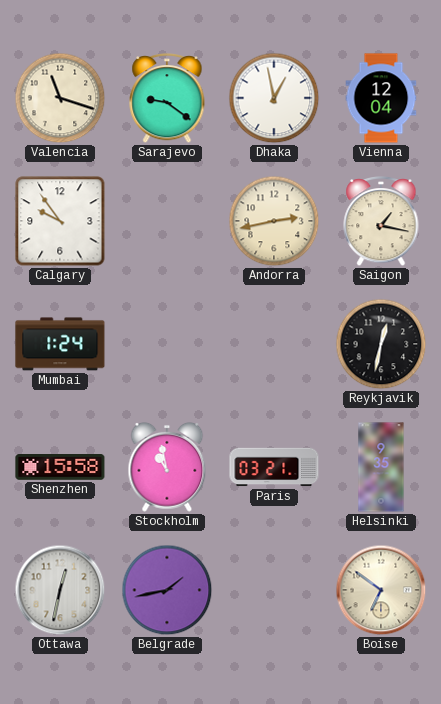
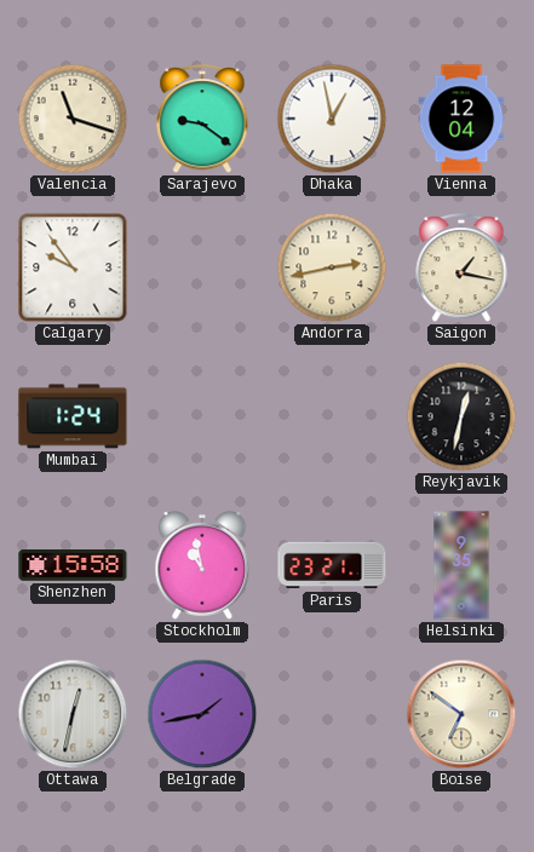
Paris: 03:21 -> 23:21
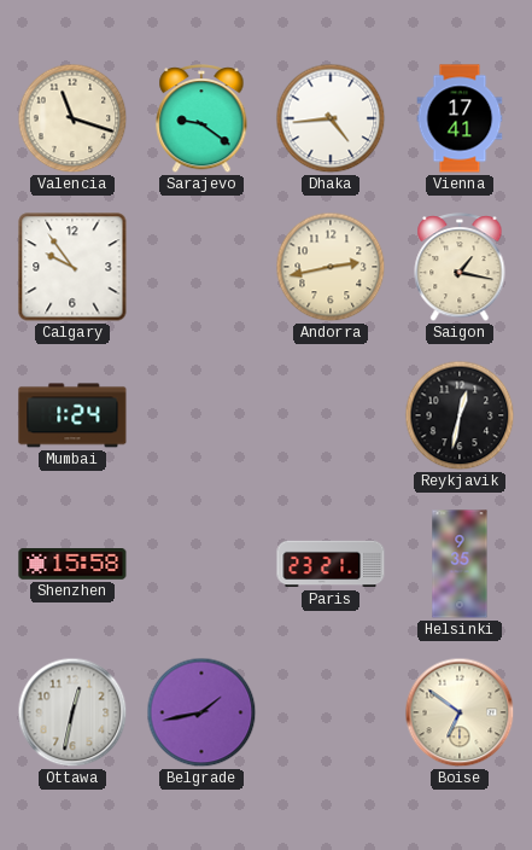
Dhaka: 12:58 -> 4:44
Vienna: 12:04 -> 17:41
Stockholm: 10:58 -> none
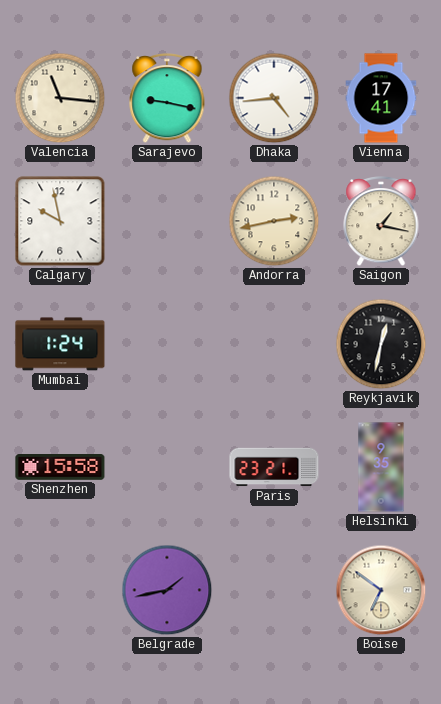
Valencia: 11:18 -> 11:16
Sarajevo: 9:21 -> 9:17
Calgary: 9:54 -> 9:58
Ottawa: 12:32 -> none
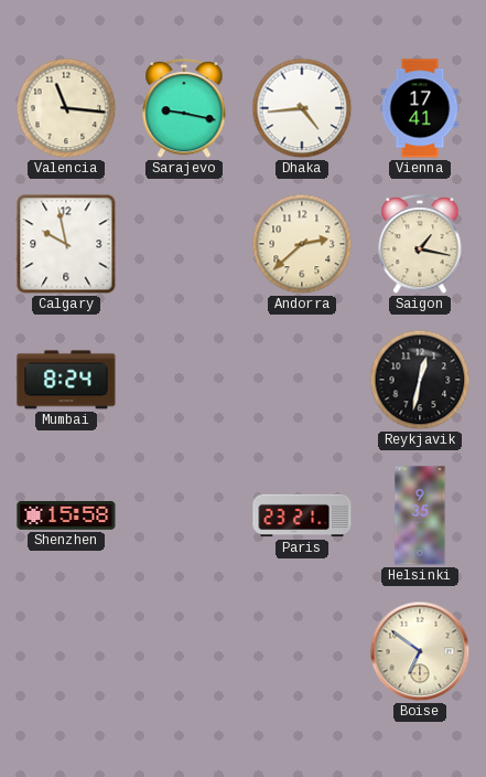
Andorra: 2:43 -> 2:38
Mumbai: 1:24 -> 8:24
Belgrade: 1:43 -> none
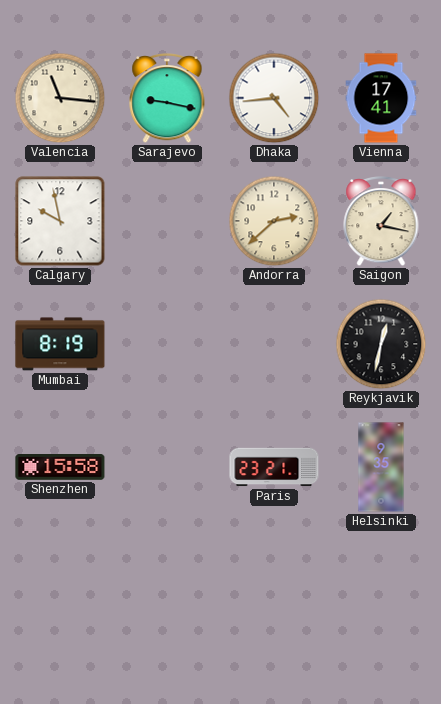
Mumbai: 8:24 -> 8:19
Boise: 6:51 -> none
